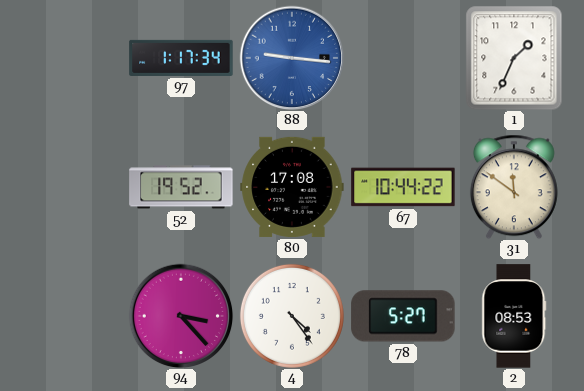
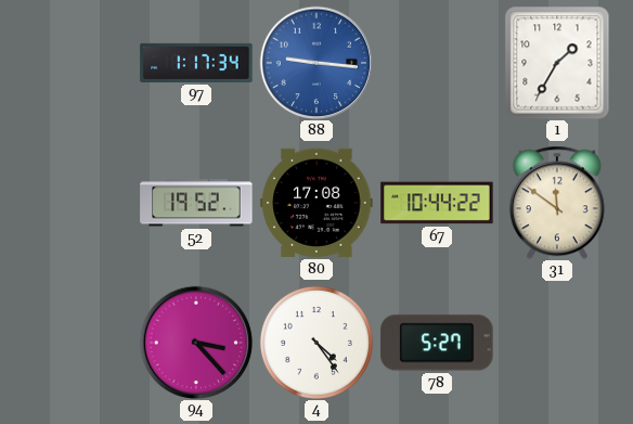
1: 1:34 -> 1:35
2: 08:53 -> none
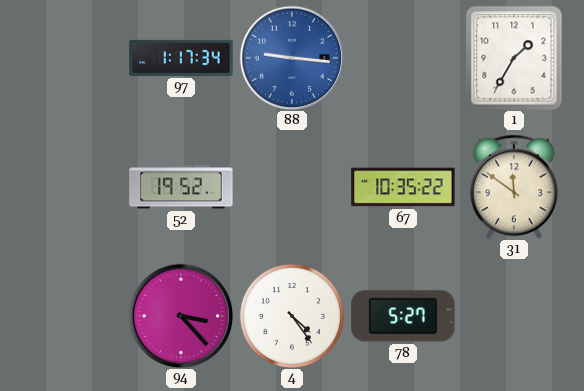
80: 17:08 -> none
67: 10:44 -> 10:35
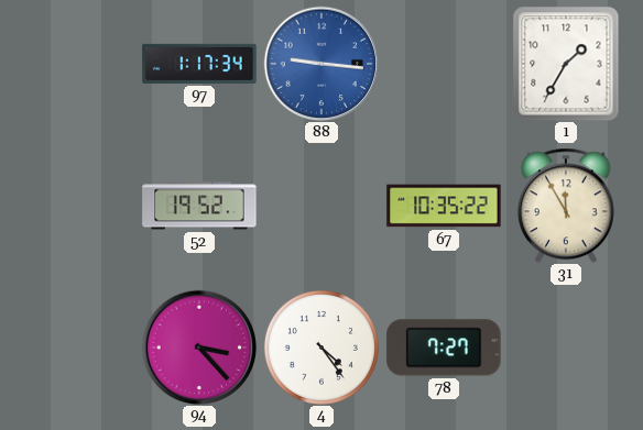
31: 11:51 -> 11:55
78: 5:27 -> 7:27
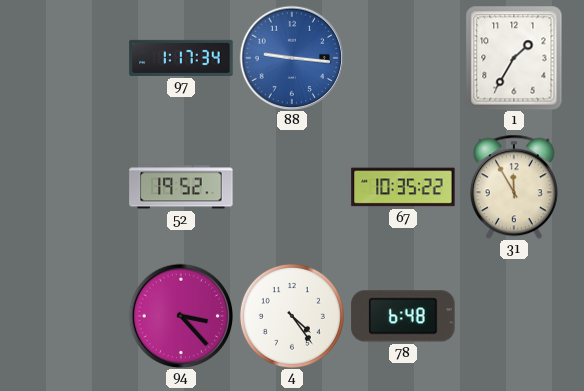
78: 7:27 -> 6:48
